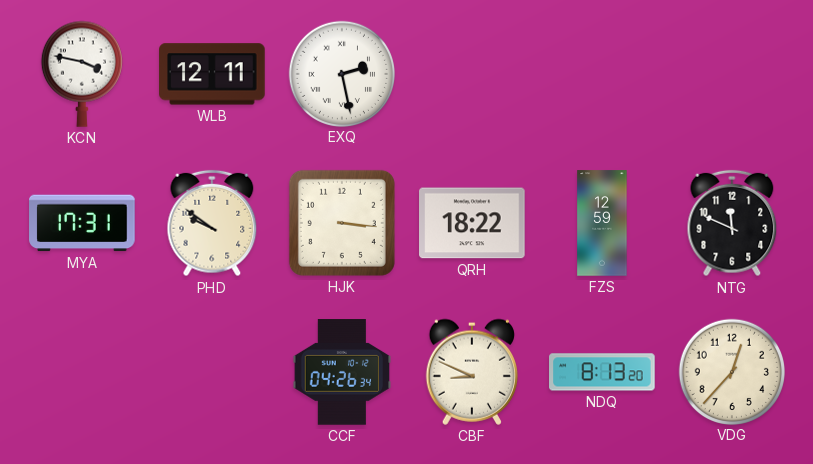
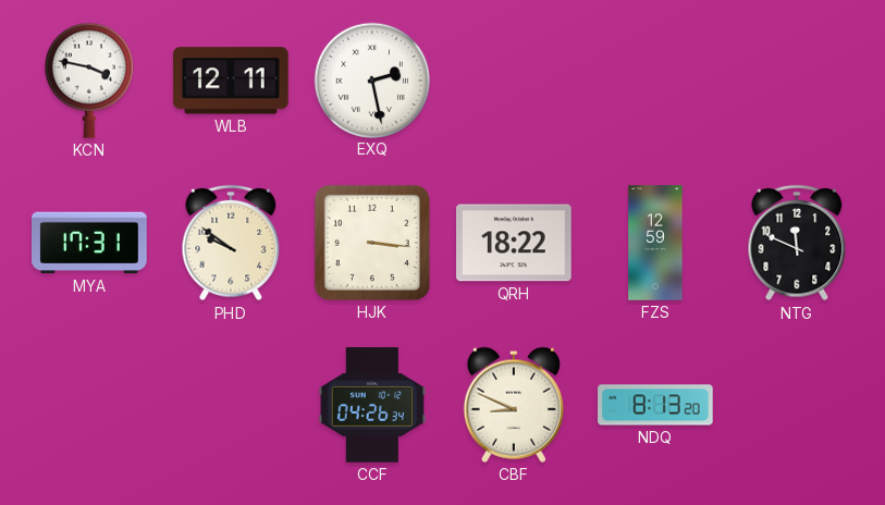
VDG: 12:37 -> none
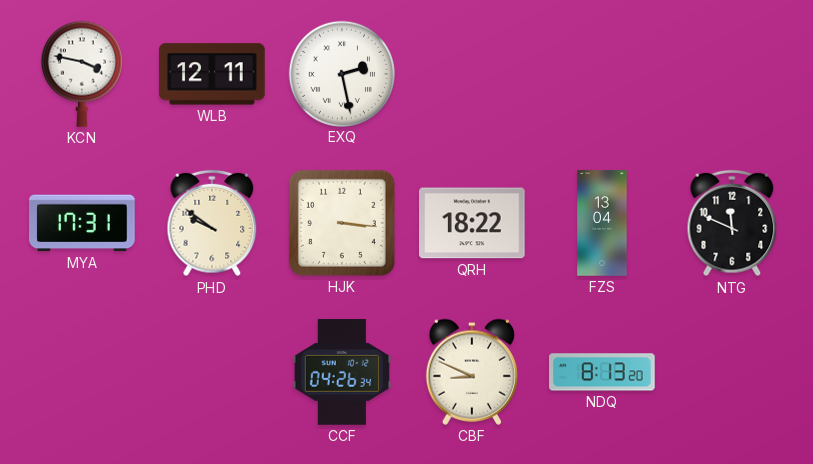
FZS: 12:59 -> 13:04
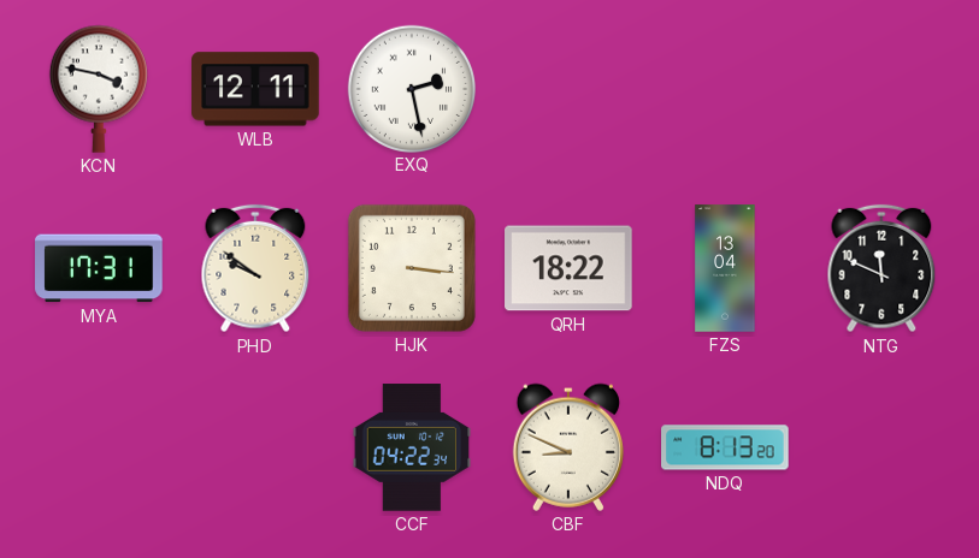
CCF: 04:26 -> 04:22
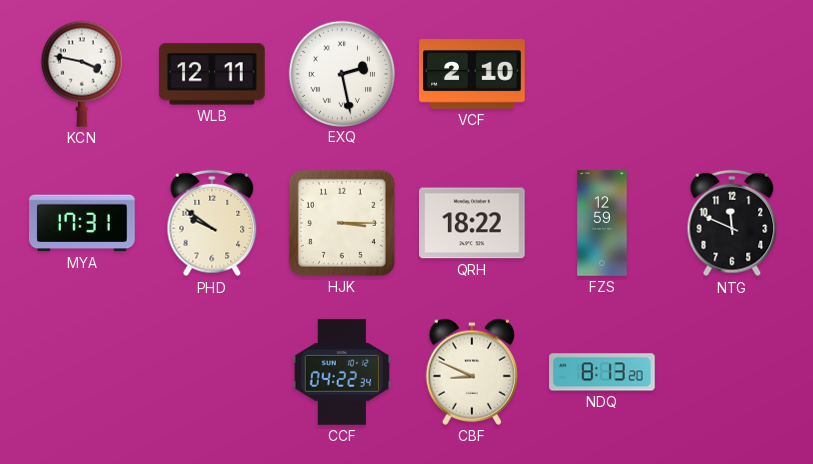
VCF: none -> 2:10
HJK: 3:16 -> 3:15
FZS: 13:04 -> 12:59
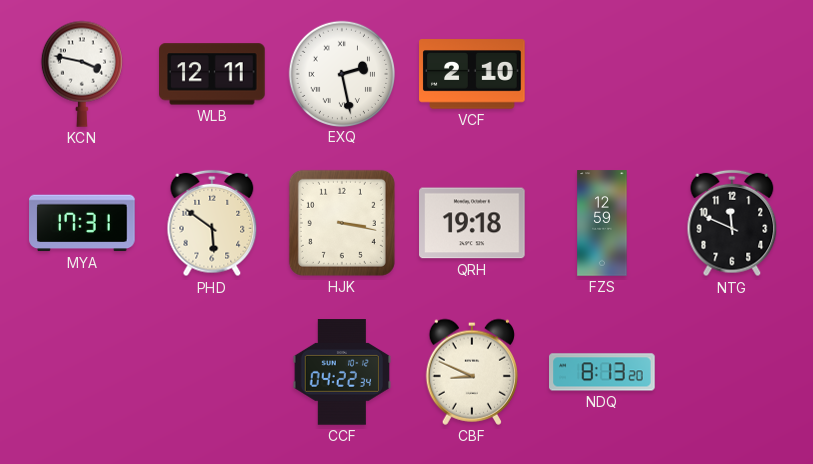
PHD: 9:51 -> 5:51
HJK: 3:15 -> 3:17
QRH: 18:22 -> 19:18
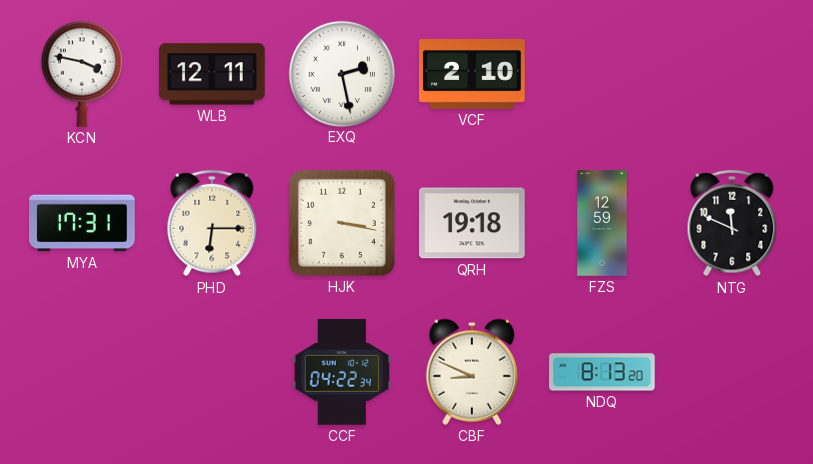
PHD: 5:51 -> 6:15
